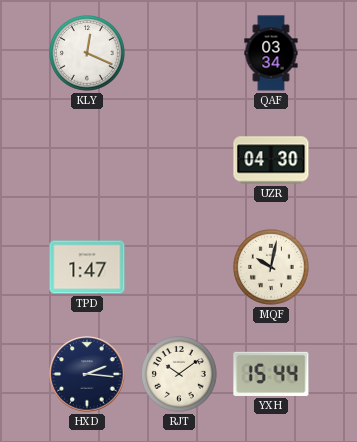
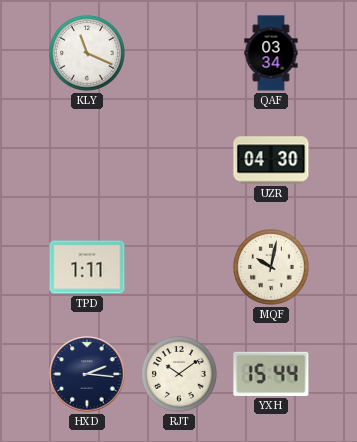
KLY: 12:19 -> 11:19
TPD: 1:47 -> 1:11
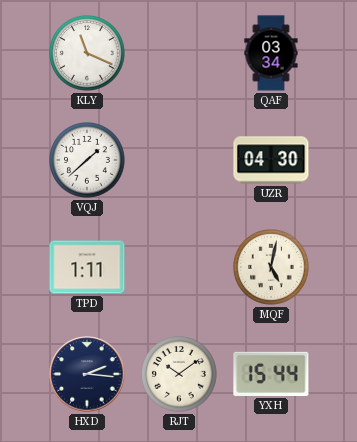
VQJ: none -> 1:38
MQF: 10:02 -> 5:02
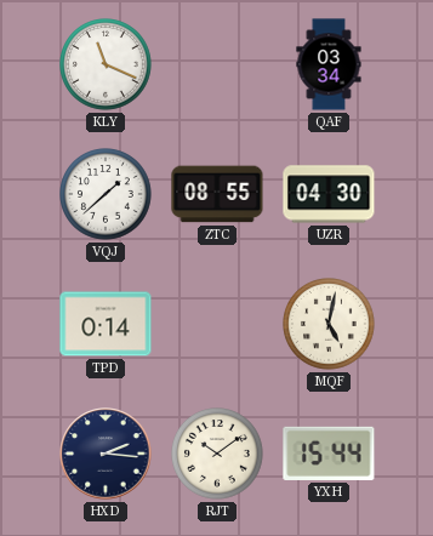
ZTC: none -> 08:55
TPD: 1:11 -> 0:14
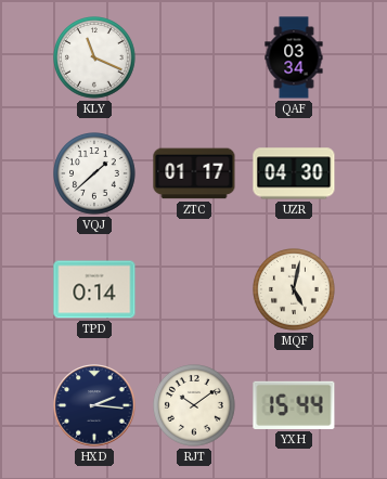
ZTC: 08:55 -> 01:17
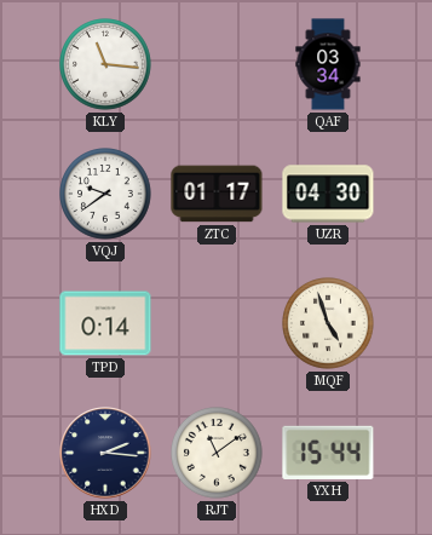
KLY: 11:19 -> 11:16
VQJ: 1:38 -> 9:39
MQF: 5:02 -> 4:57
RJT: 10:09 -> 11:09
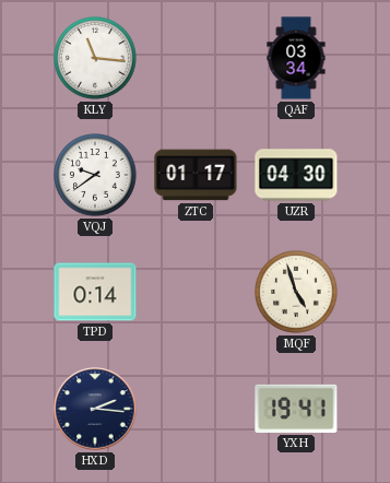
RJT: 11:09 -> none
YXH: 15:44 -> 19:41
